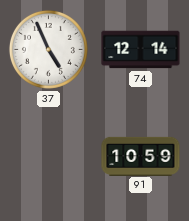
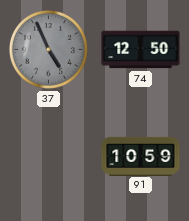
37 dial: white -> grey
74: 12:14 -> 12:50
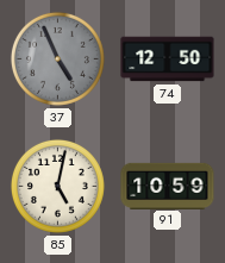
85: none -> 5:02
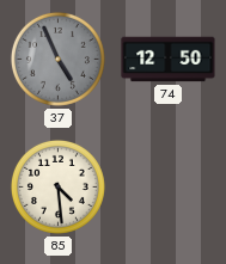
85: 5:02 -> 4:29
91: 10:59 -> none
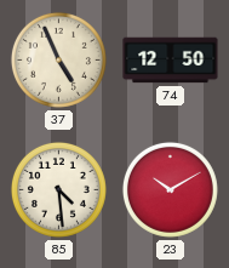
37 dial: grey -> cream
23: none -> 10:10
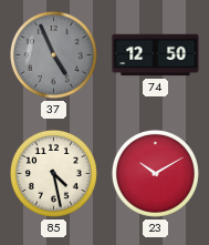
37 dial: cream -> grey
85: 4:29 -> 4:28
